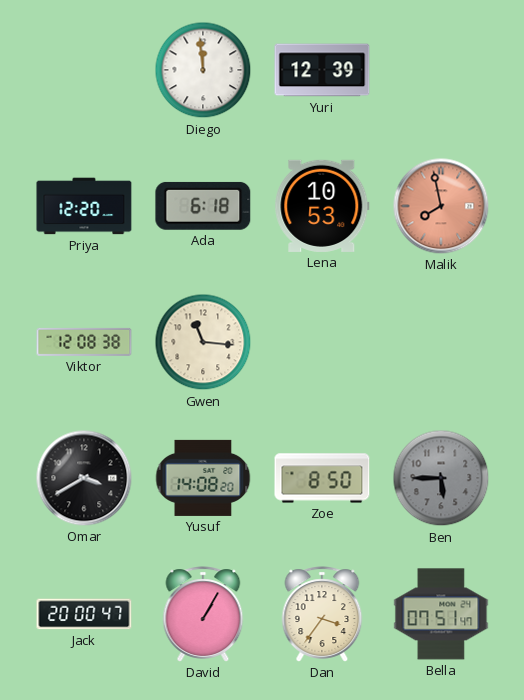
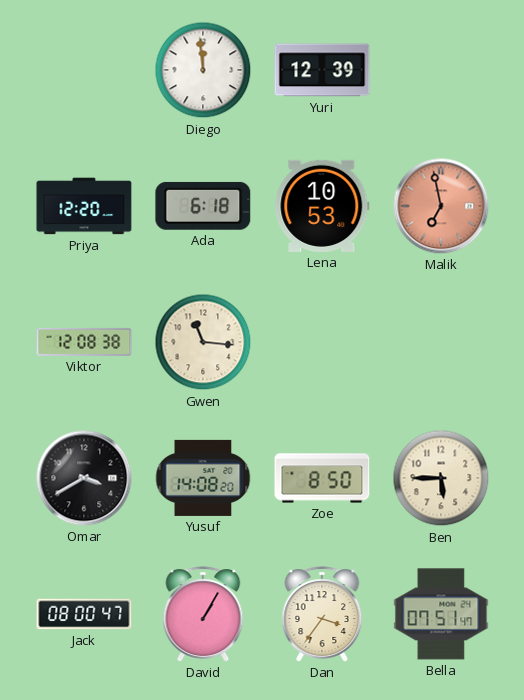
Malik: 7:58 -> 6:58
Ben dial: grey -> cream
Jack: 20:00 -> 08:00
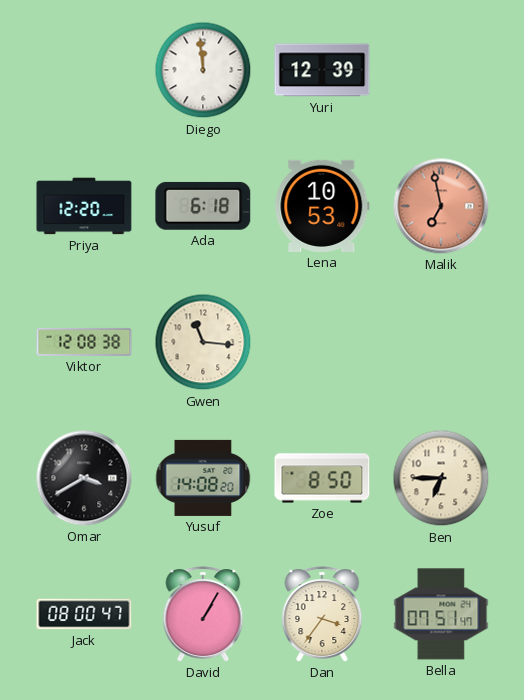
Ben: 5:45 -> 6:45
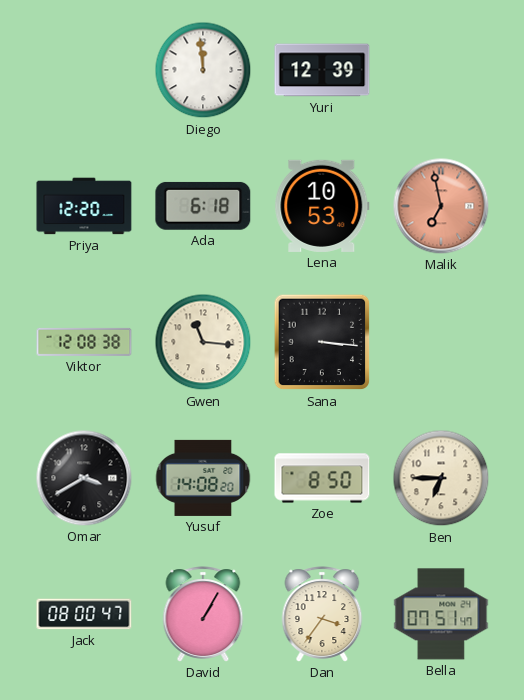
Sana: none -> 3:16
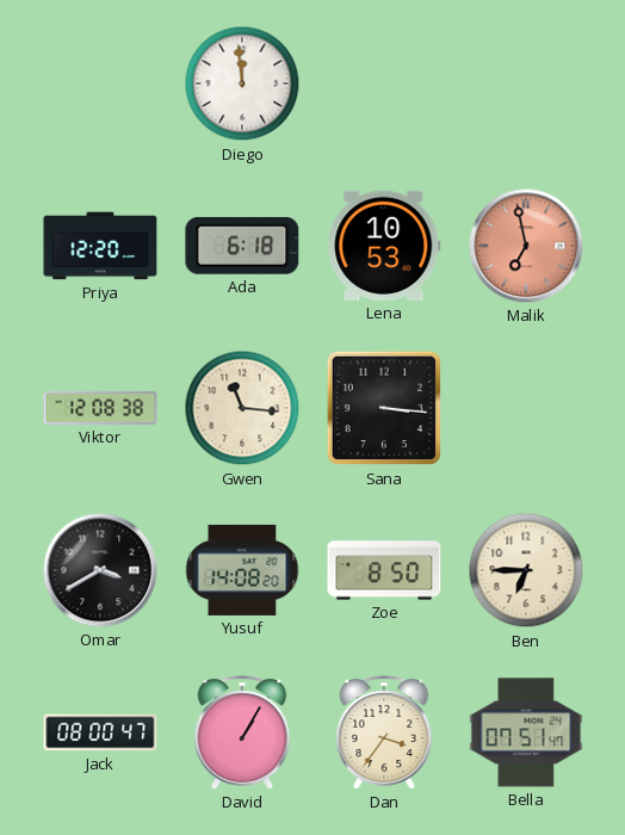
Yuri: 12:39 -> none
